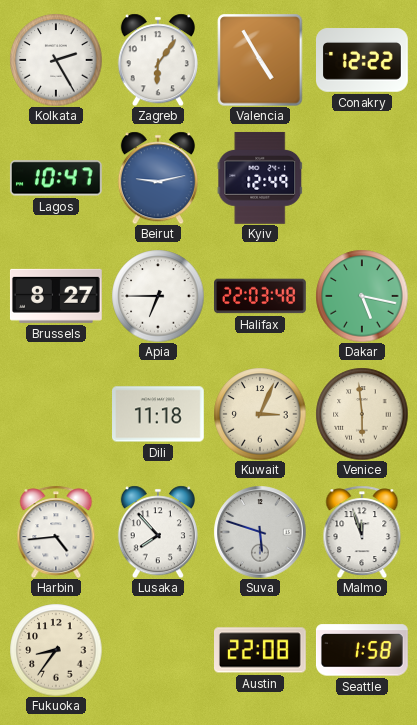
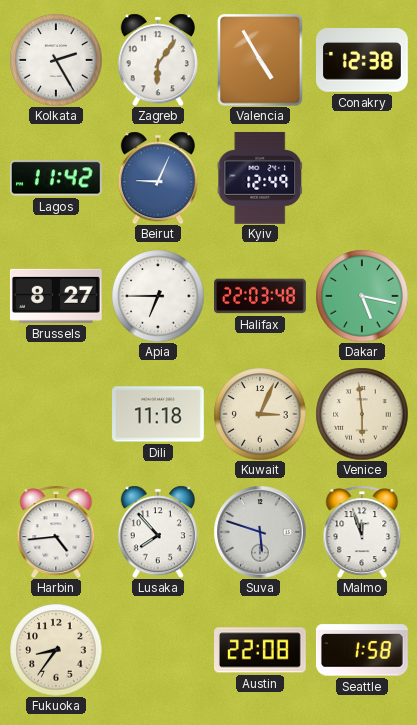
Conakry: 12:22 -> 12:38
Lagos: 10:47 -> 11:42
Beirut: 9:13 -> 9:04
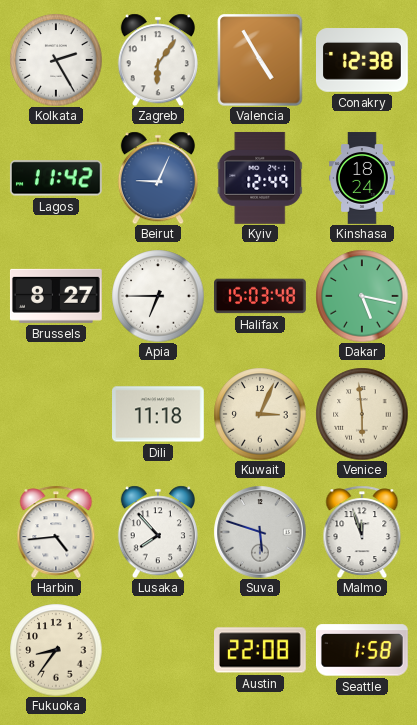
Kinshasa: none -> 18:24
Halifax: 22:03 -> 15:03
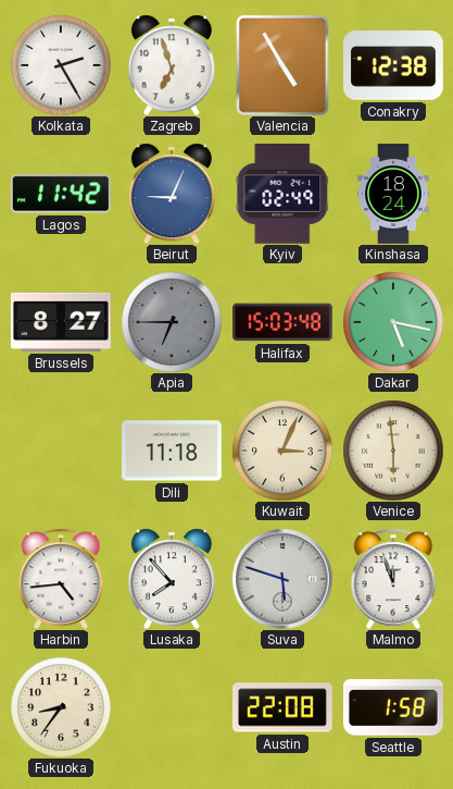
Zagreb: 6:06 -> 6:57
Kyiv: 12:49 -> 02:49
Apia dial: white -> grey
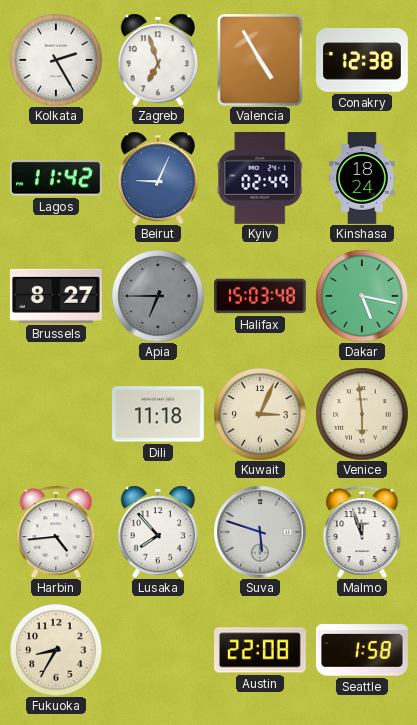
Fukuoka: 8:36 -> 8:35
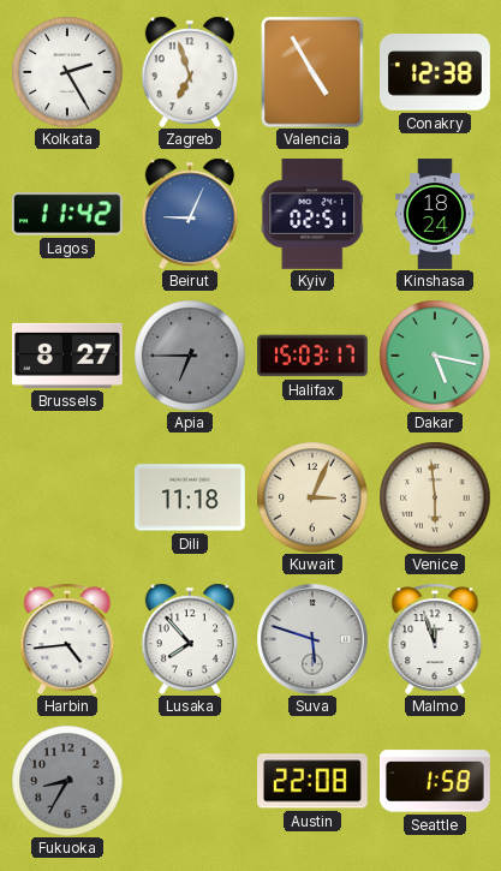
Kyiv: 02:49 -> 02:51
Halifax: 15:03:48 -> 15:03:17
Fukuoka dial: cream -> grey
